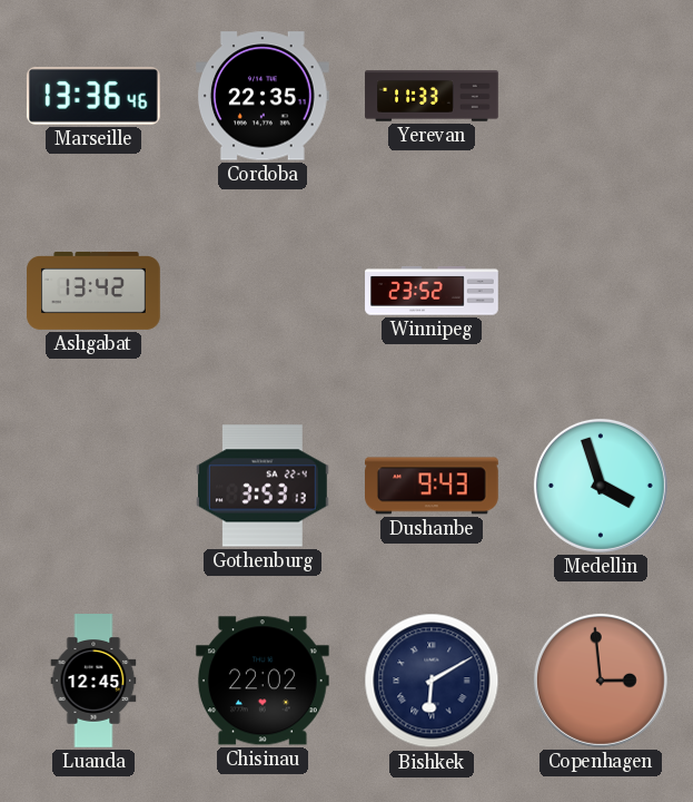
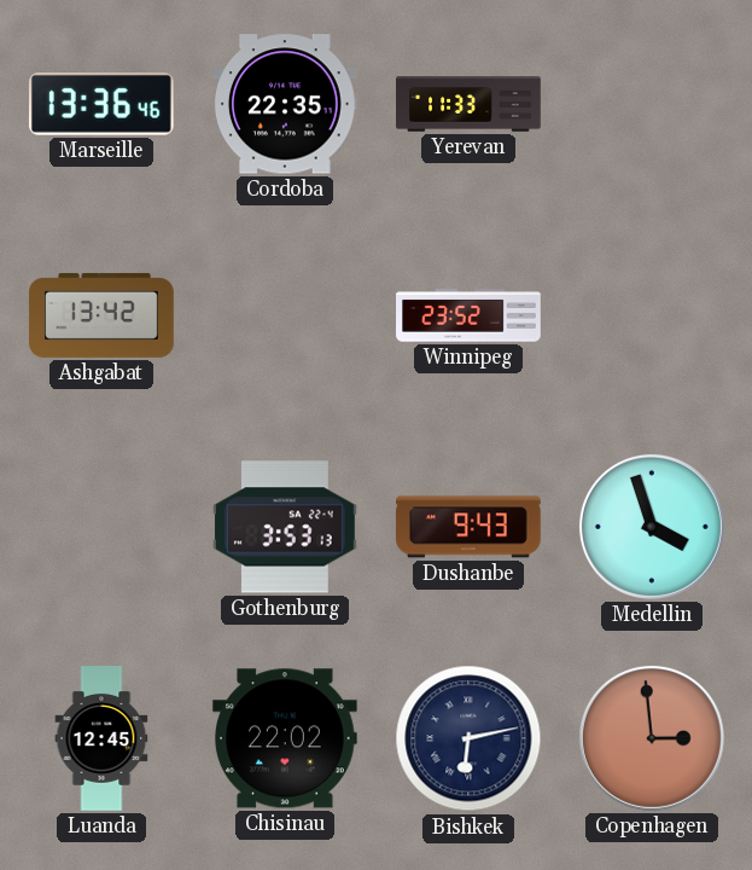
Bishkek: 6:10 -> 6:13
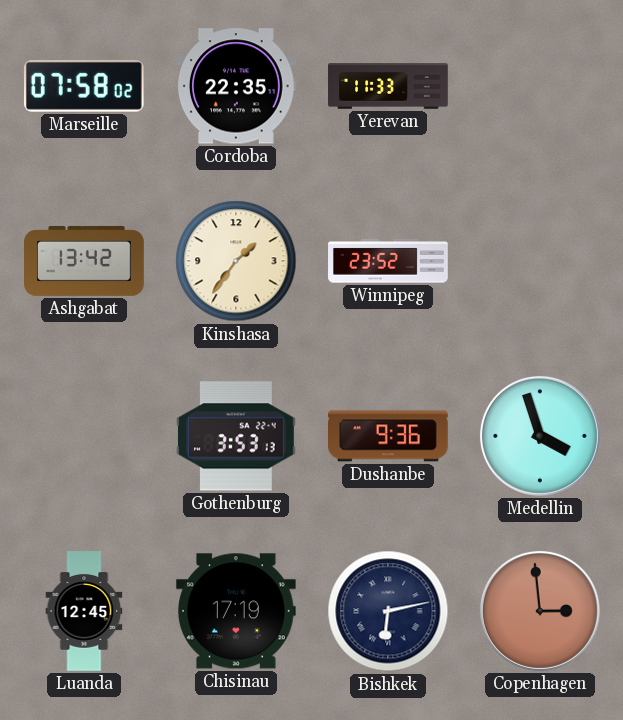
Marseille: 13:36 -> 07:58
Kinshasa: none -> 1:36
Dushanbe: 9:43 -> 9:36
Chisinau: 22:02 -> 17:19
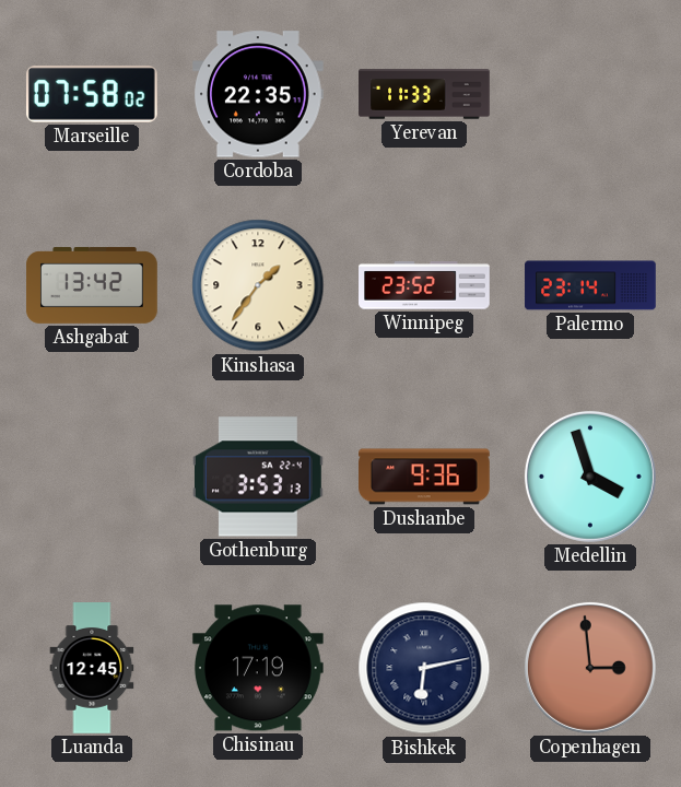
Palermo: none -> 23:14
